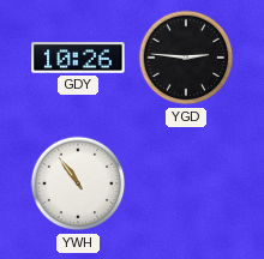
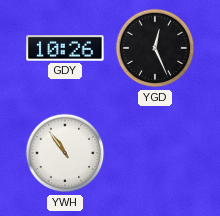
YGD: 2:46 -> 12:26
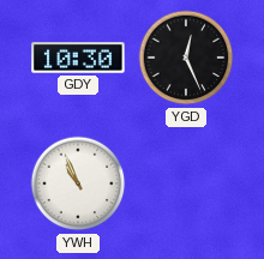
GDY: 10:26 -> 10:30
YWH: 10:54 -> 10:56
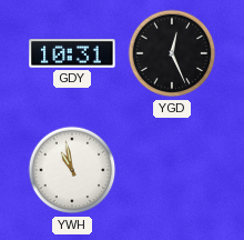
GDY: 10:30 -> 10:31
YWH: 10:56 -> 10:58
